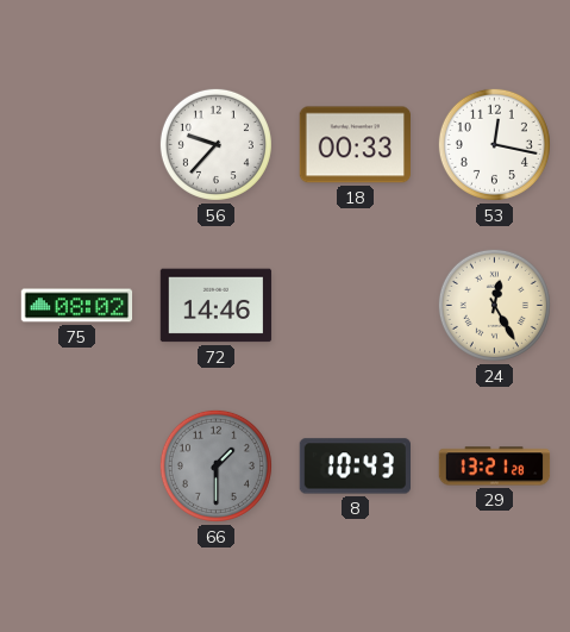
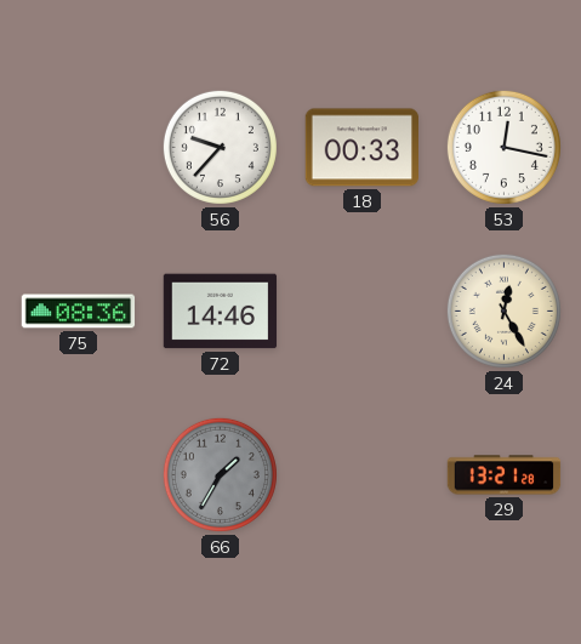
75: 08:02 -> 08:36
66: 1:30 -> 1:35
8: 10:43 -> none
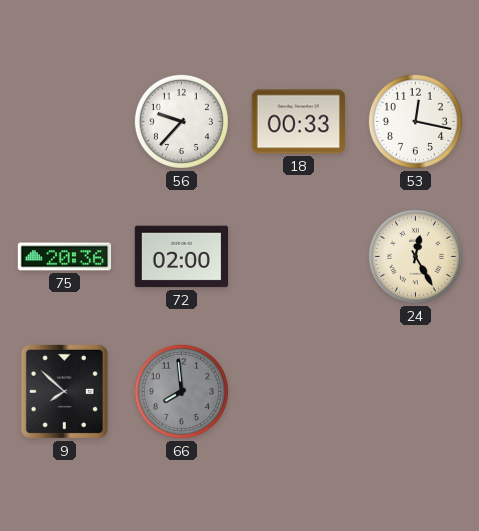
75: 08:36 -> 20:36
72: 14:46 -> 02:00
9: none -> 7:52
66: 1:35 -> 7:59
29: 13:21 -> none
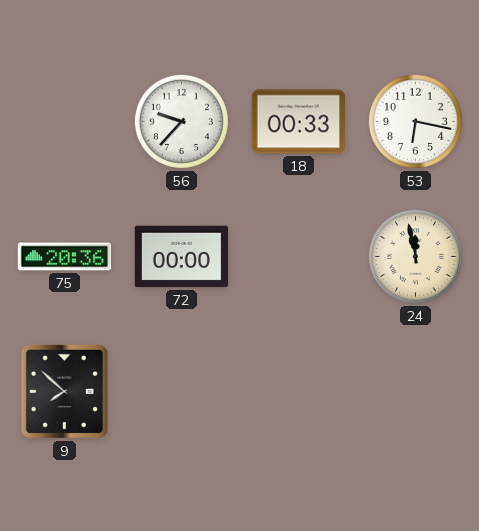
53: 12:17 -> 6:17
72: 02:00 -> 00:00
24: 12:25 -> 11:58
66: 7:59 -> none
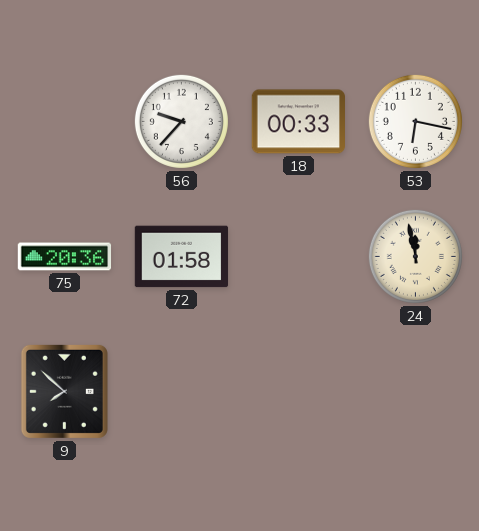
72: 00:00 -> 01:58
